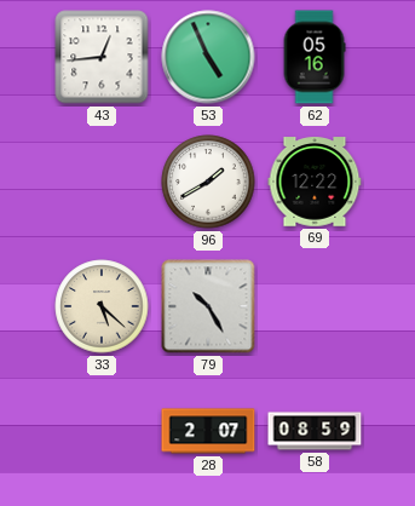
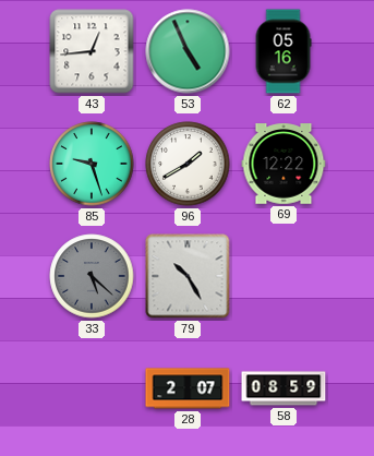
85: none -> 9:27
33 dial: cream -> grey
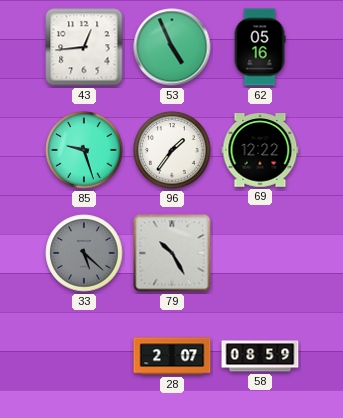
96: 1:40 -> 1:36
